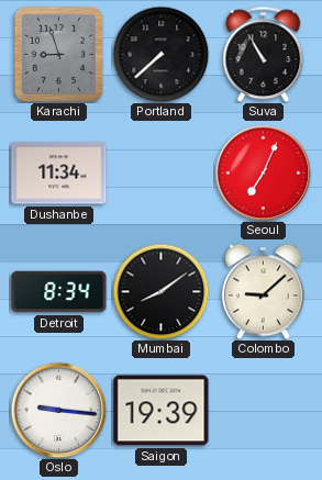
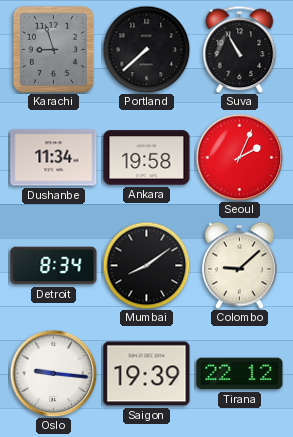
Ankara: none -> 19:58
Seoul: 7:04 -> 2:04
Tirana: none -> 22:12
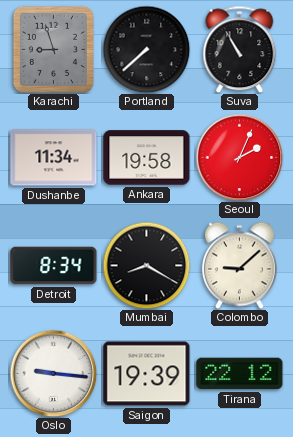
Mumbai: 8:09 -> 8:20
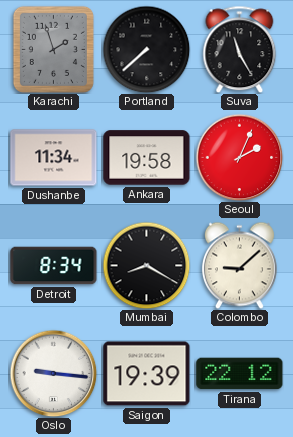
Karachi: 8:57 -> 1:57
Suva: 10:55 -> 11:25
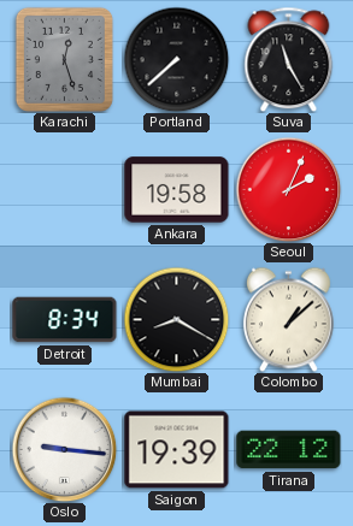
Karachi: 1:57 -> 12:27
Dushanbe: 11:34 -> none
Colombo: 9:08 -> 1:08
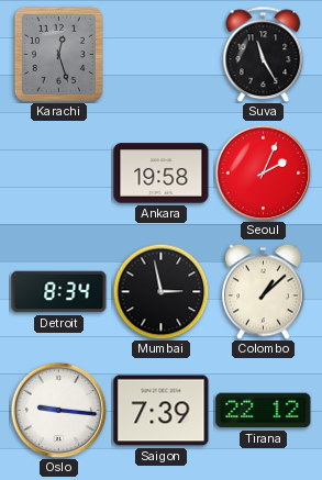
Portland: 7:38 -> none
Mumbai: 8:20 -> 2:58
Saigon: 19:39 -> 7:39
